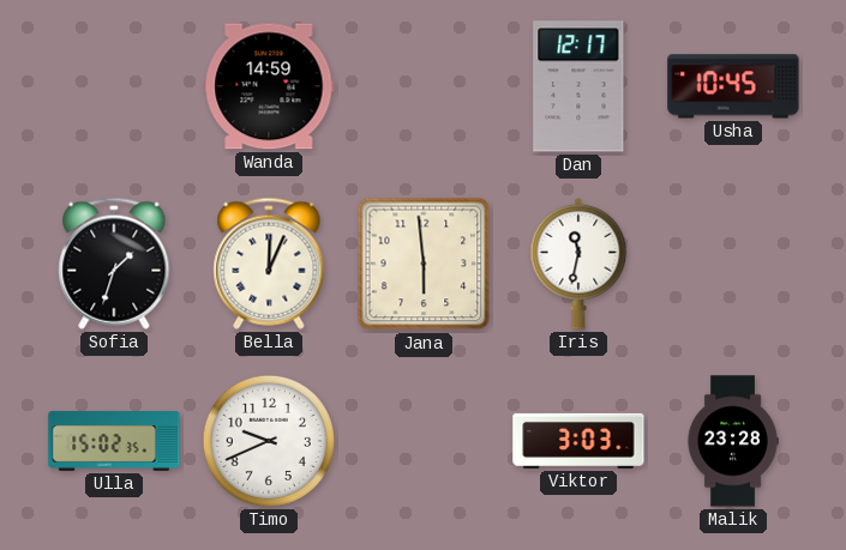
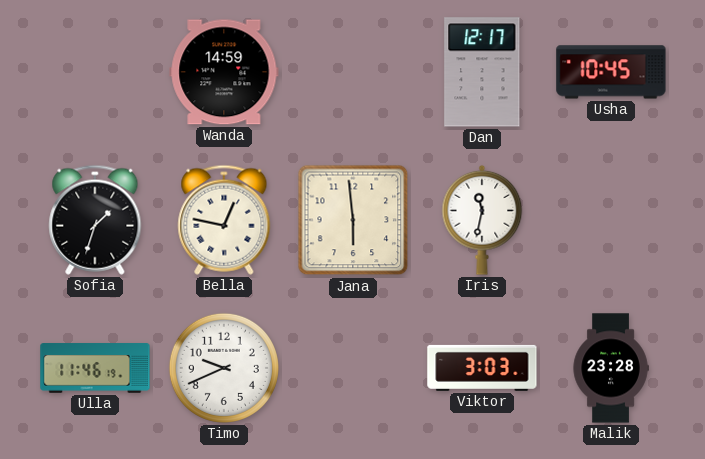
Bella: 12:04 -> 12:47
Ulla: 15:02 -> 11:46
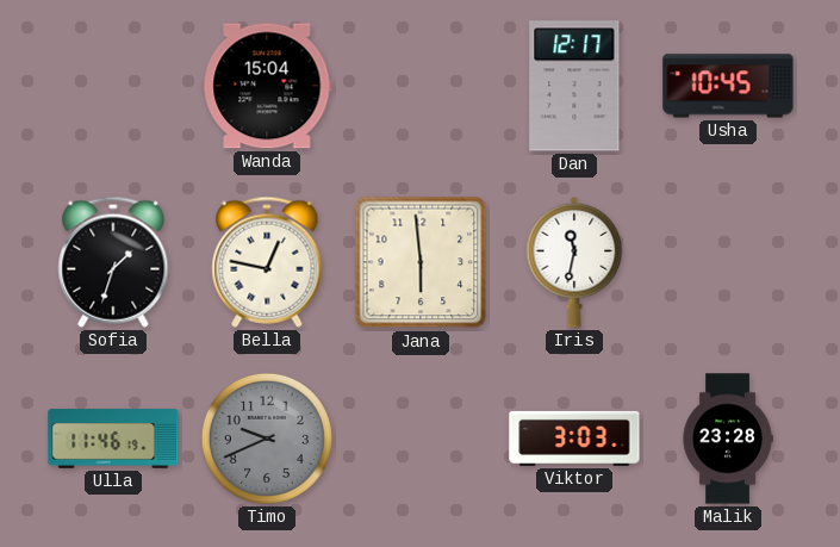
Wanda: 14:59 -> 15:04
Timo dial: white -> grey
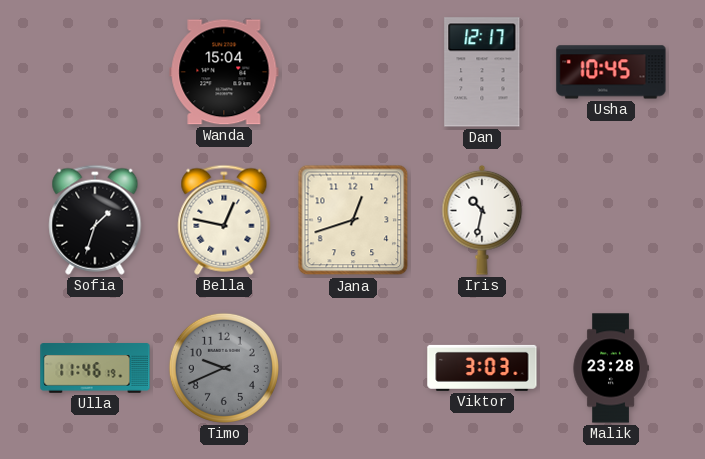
Jana: 5:59 -> 12:42
Iris: 11:32 -> 10:32
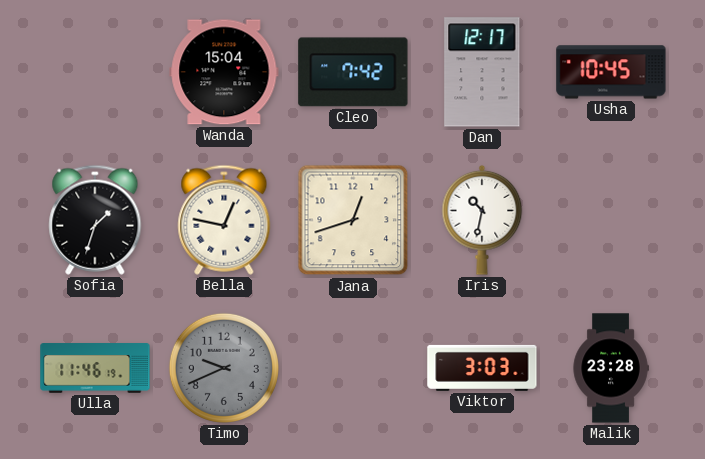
Cleo: none -> 7:42
